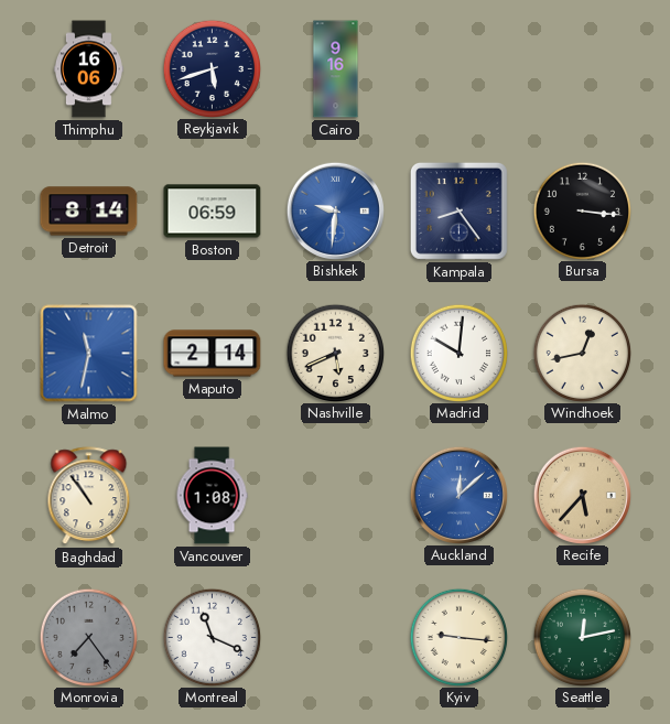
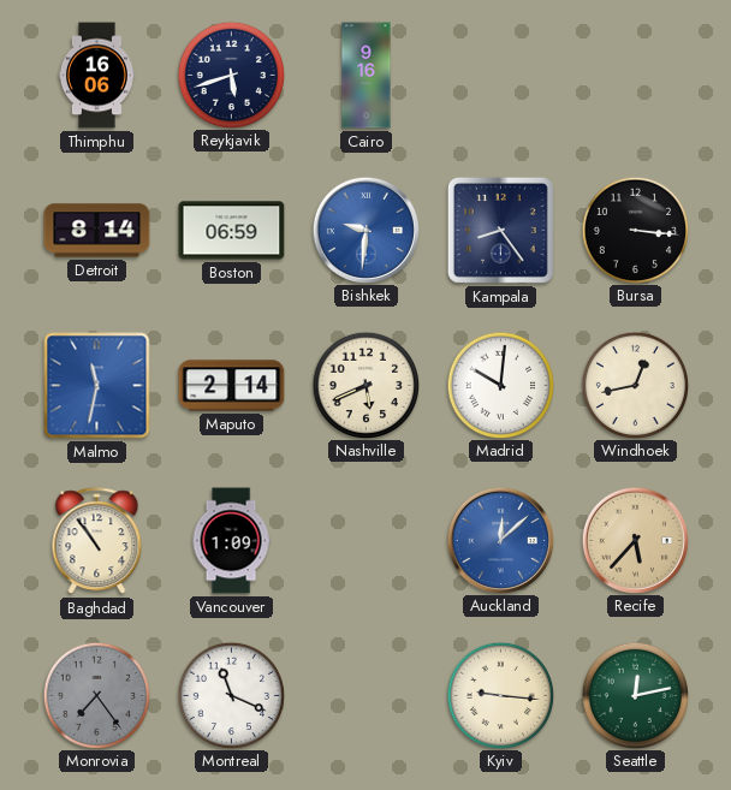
Vancouver: 1:08 -> 1:09
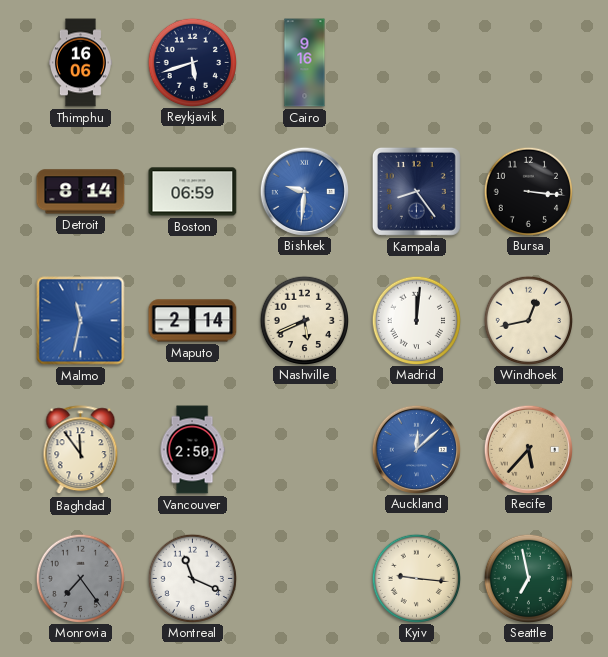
Madrid: 10:01 -> 12:01
Baghdad: 10:54 -> 11:54
Vancouver: 1:09 -> 2:50
Seattle: 12:13 -> 6:58
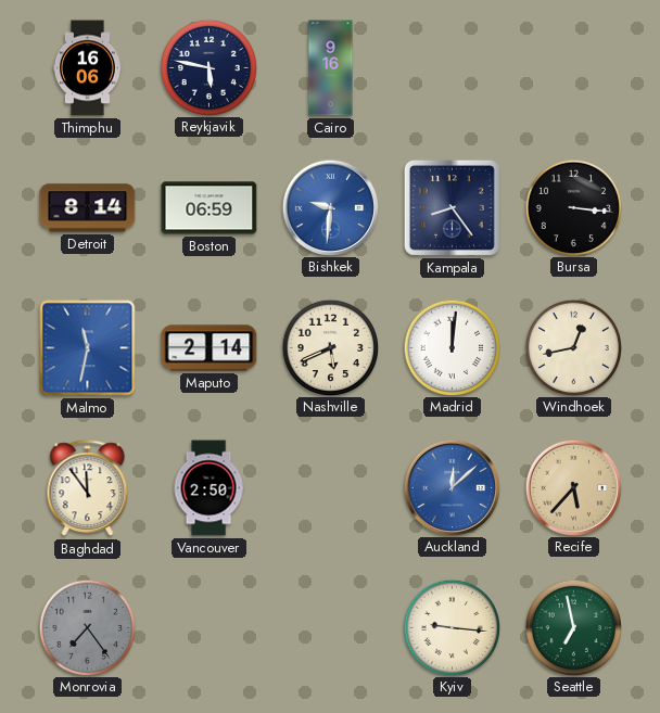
Reykjavik: 5:42 -> 5:47
Montreal: 11:19 -> none
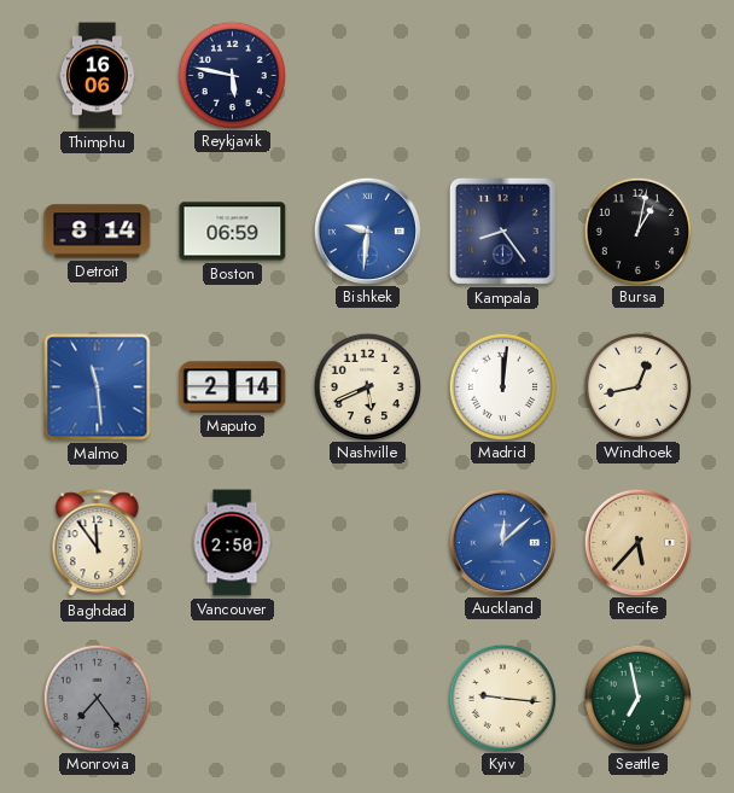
Cairo: 9:16 -> none
Bursa: 3:16 -> 1:02
Malmo: 11:32 -> 11:29
